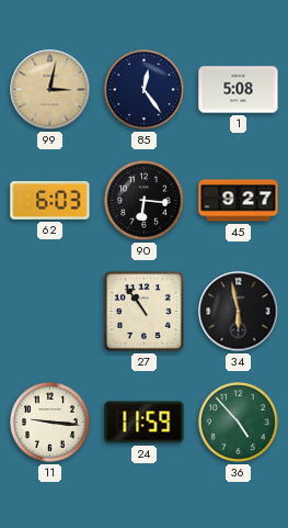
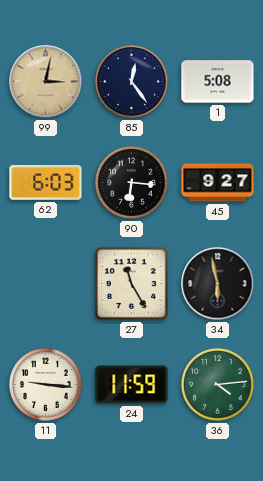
27: 10:54 -> 11:25
36: 4:53 -> 4:14
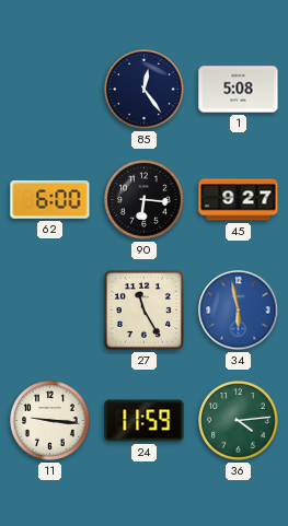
99: 3:02 -> none
62: 6:03 -> 6:00
34 dial: black -> blue
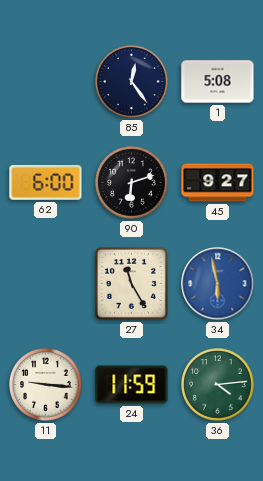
90: 6:16 -> 6:12
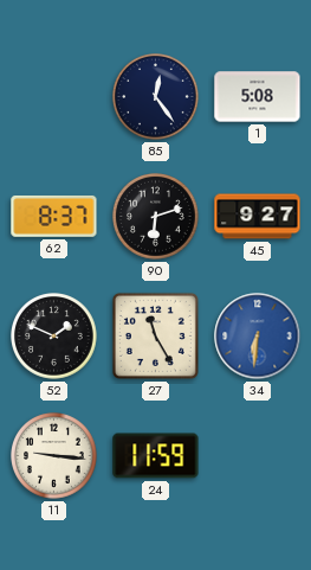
62: 6:00 -> 8:37
52: none -> 1:49
34: 5:58 -> 6:31
36: 4:14 -> none
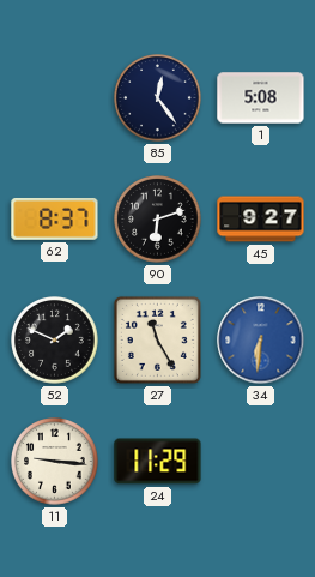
24: 11:59 -> 11:29
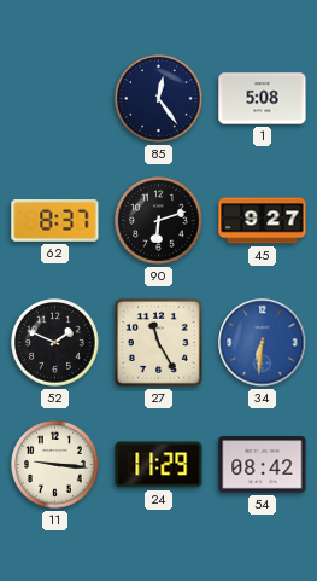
54: none -> 08:42
